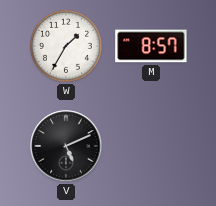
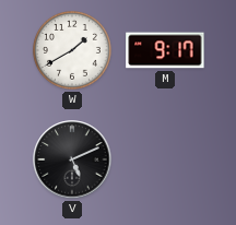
W: 1:35 -> 1:40
M: 8:57 -> 9:17
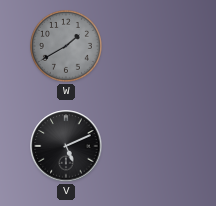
W dial: white -> grey
M: 9:17 -> none
